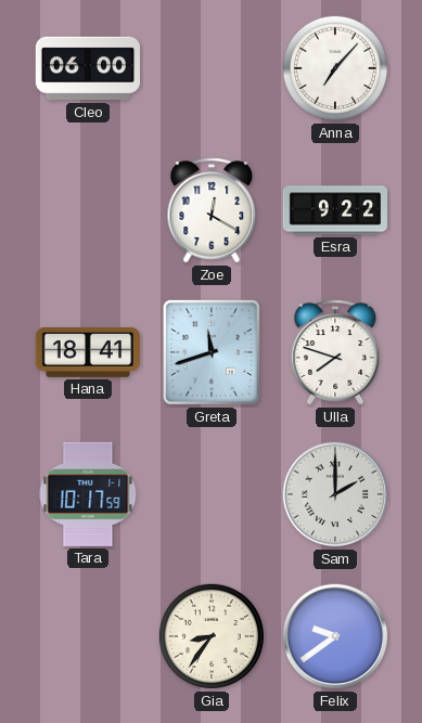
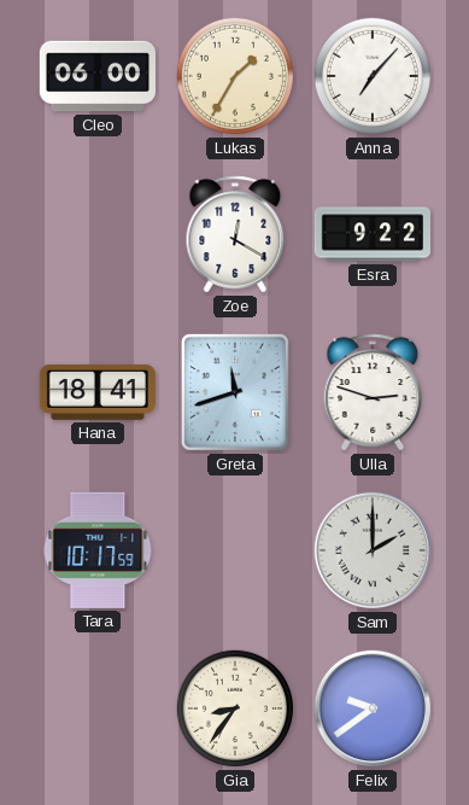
Lukas: none -> 1:35
Ulla: 7:48 -> 2:48
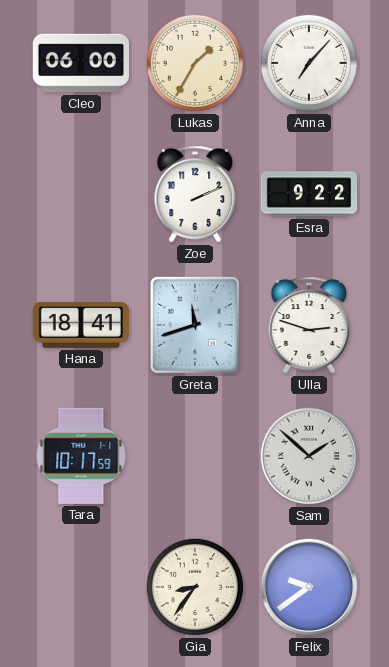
Zoe: 12:20 -> 2:11
Sam: 2:00 -> 1:52
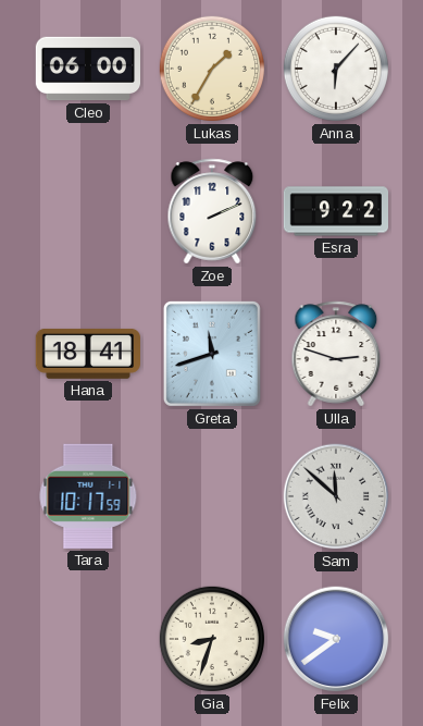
Anna: 7:07 -> 6:07
Sam: 1:52 -> 11:52
Gia: 8:36 -> 8:33
